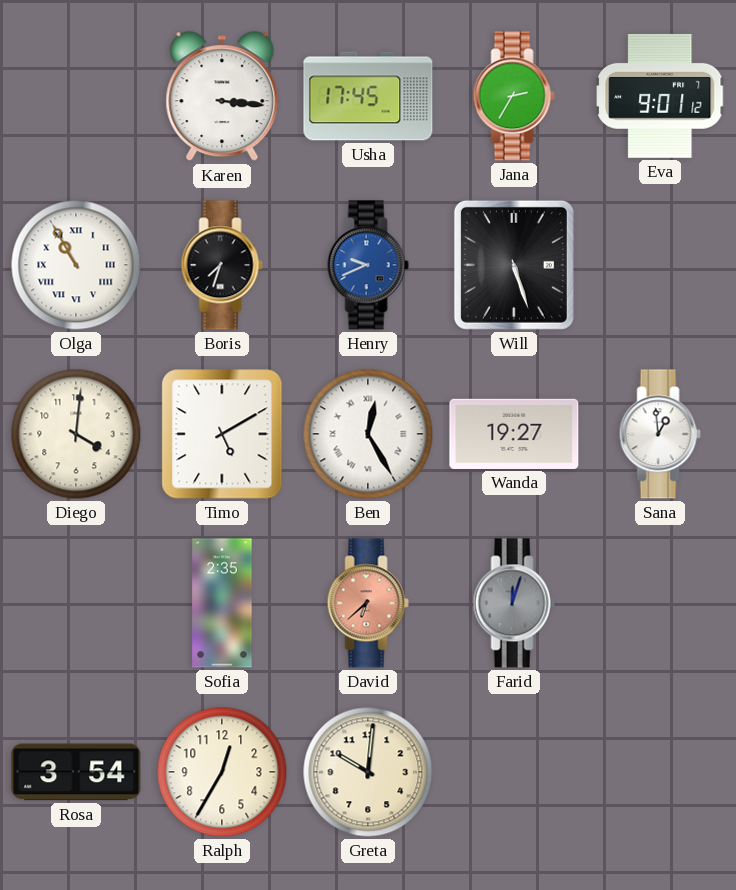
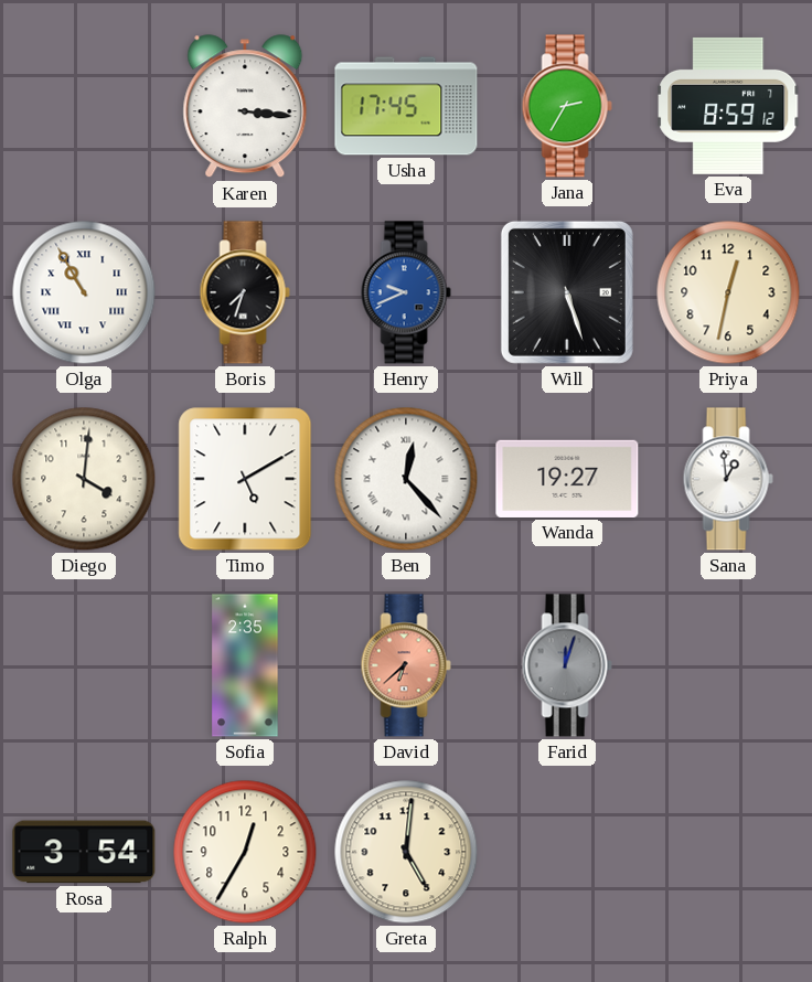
Eva: 9:01 -> 8:59
Priya: none -> 12:32
Ben: 12:25 -> 12:23
Greta: 10:01 -> 5:01
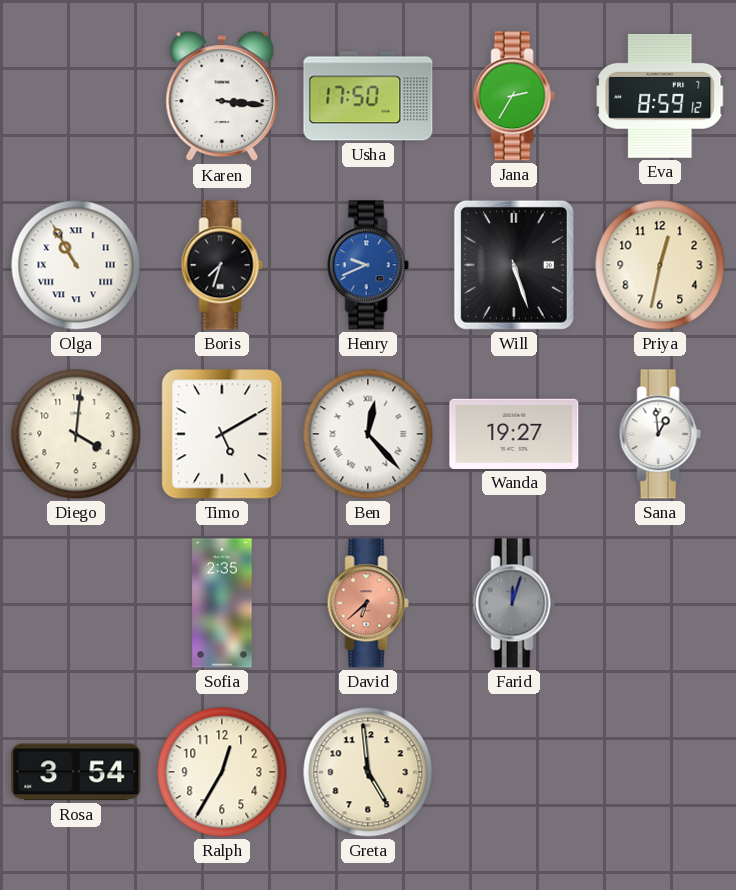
Usha: 17:45 -> 17:50
Greta: 5:01 -> 4:59
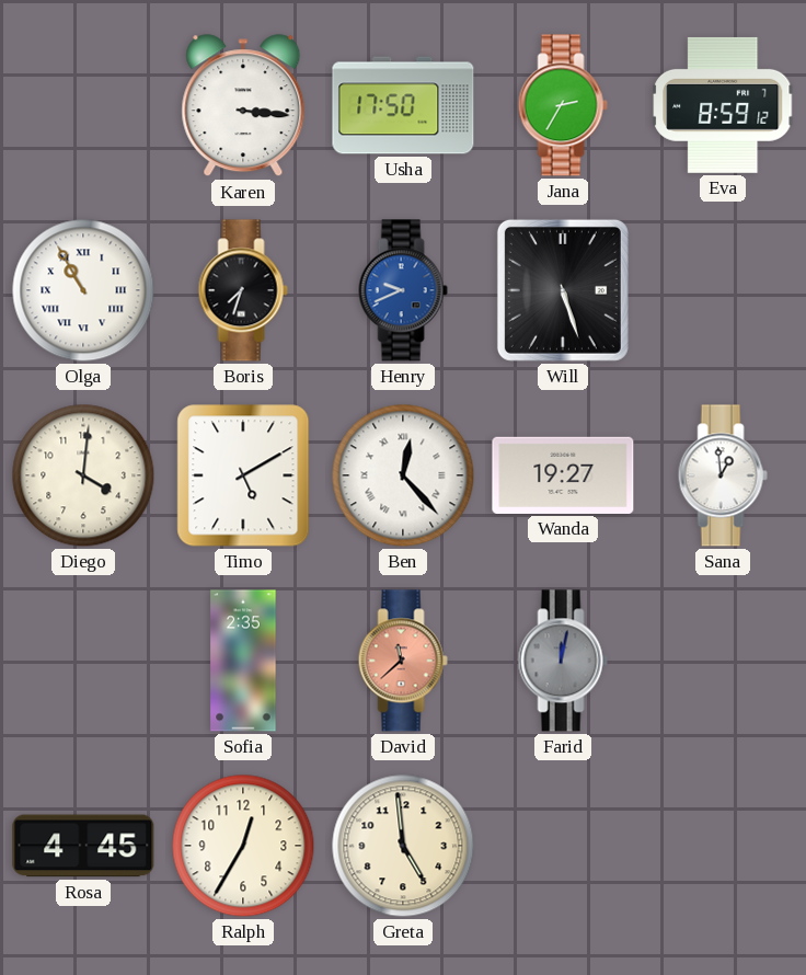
Priya: 12:32 -> none
David: 6:38 -> 11:38
Farid: 12:03 -> 12:02
Rosa: 3:54 -> 4:45
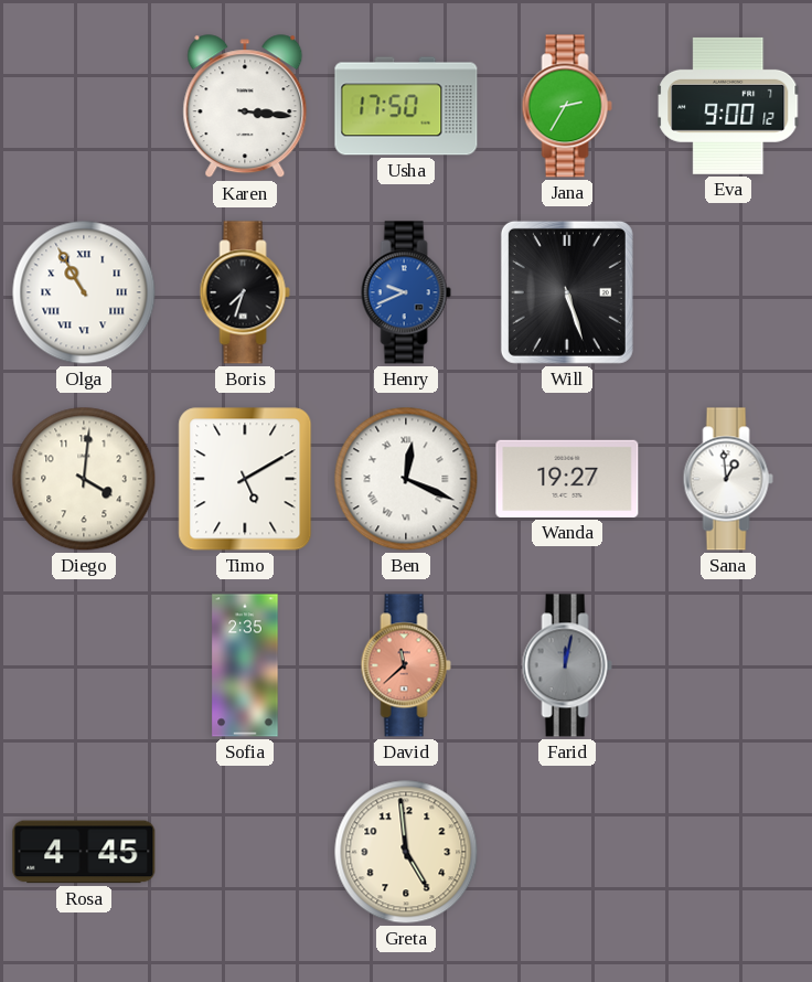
Eva: 8:59 -> 9:00
Ben: 12:23 -> 12:19
Ralph: 12:35 -> none
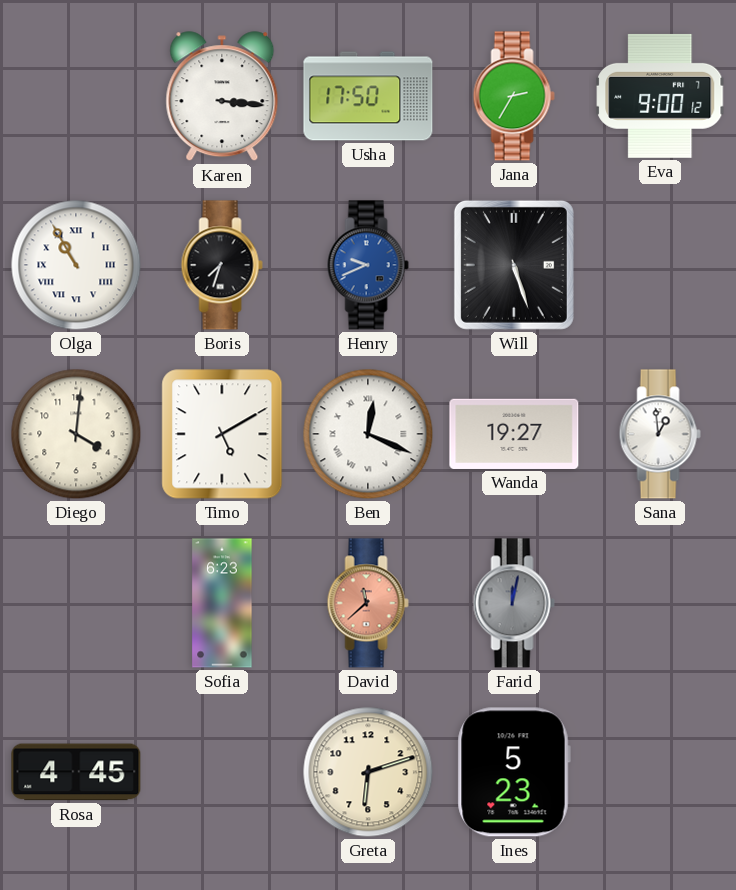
Sofia: 2:35 -> 6:23
Greta: 4:59 -> 6:12
Ines: none -> 5:23
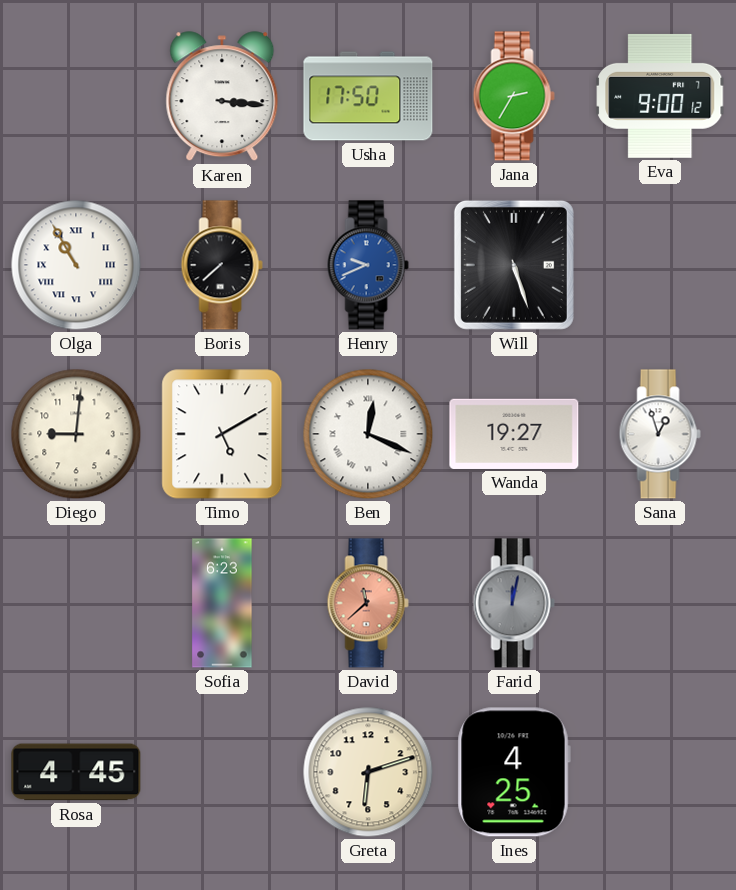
Boris: 7:33 -> 7:38
Diego: 4:01 -> 9:01
Sana: 12:59 -> 12:57
Ines: 5:23 -> 4:25
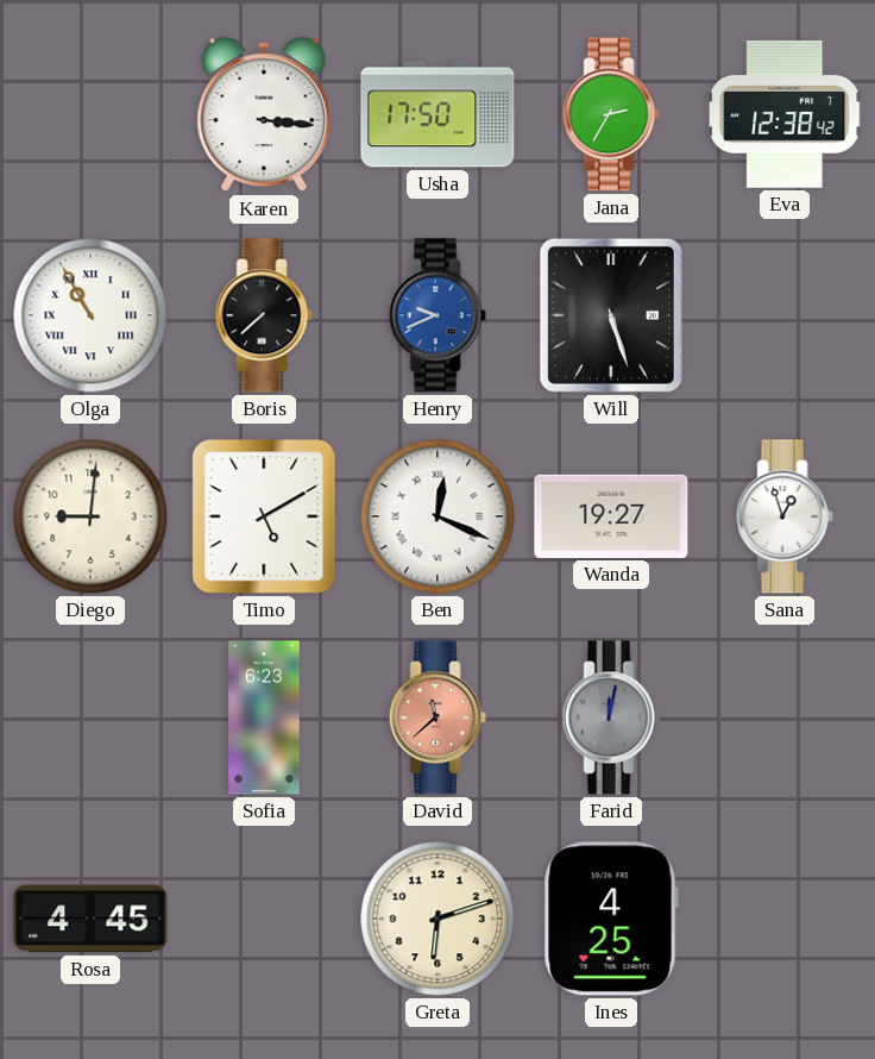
Eva: 9:00 -> 12:38
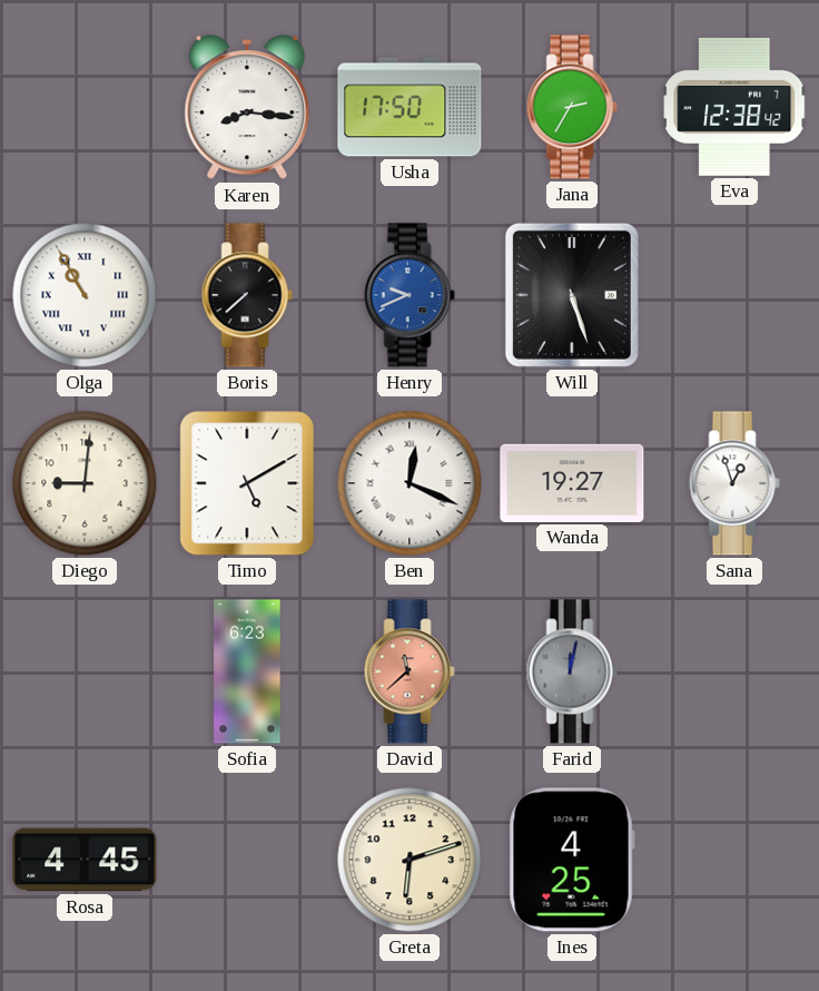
Karen: 3:16 -> 8:16
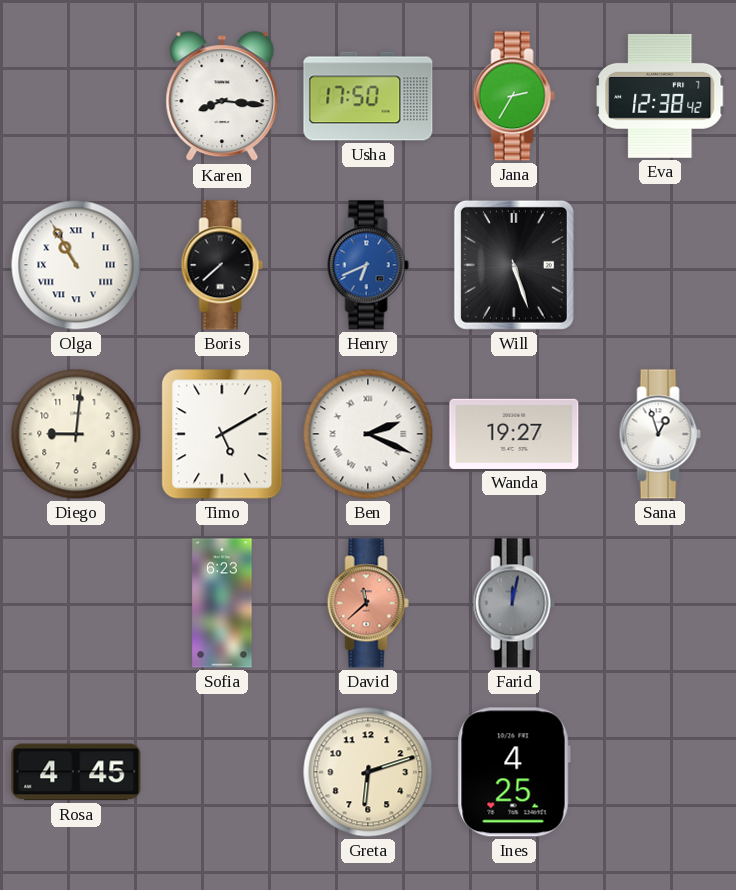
Henry: 9:41 -> 6:41
Ben: 12:19 -> 2:19
